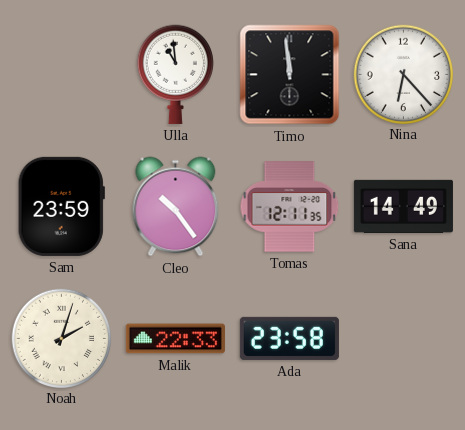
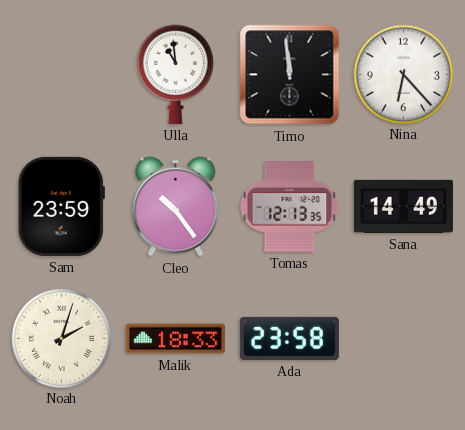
Tomas: 12:11 -> 12:13
Malik: 22:33 -> 18:33
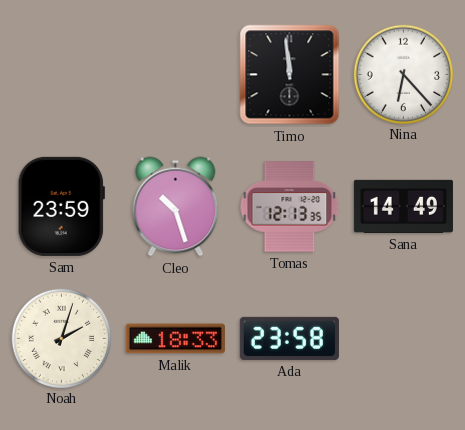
Ulla: 10:59 -> none
Cleo: 10:24 -> 10:27
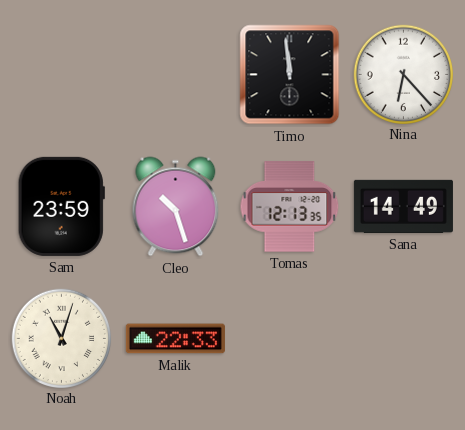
Noah: 2:03 -> 11:03
Malik: 18:33 -> 22:33
Ada: 23:58 -> none
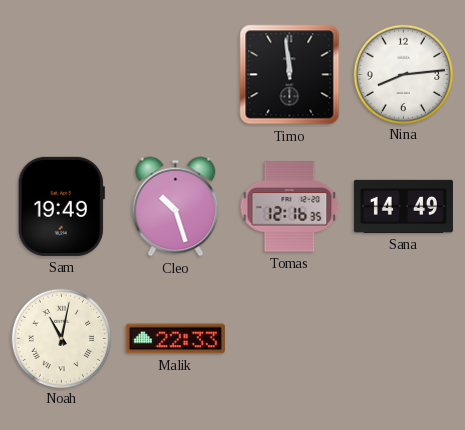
Nina: 6:23 -> 8:14
Sam: 23:59 -> 19:49
Tomas: 12:13 -> 12:16
Noah: 11:03 -> 11:02
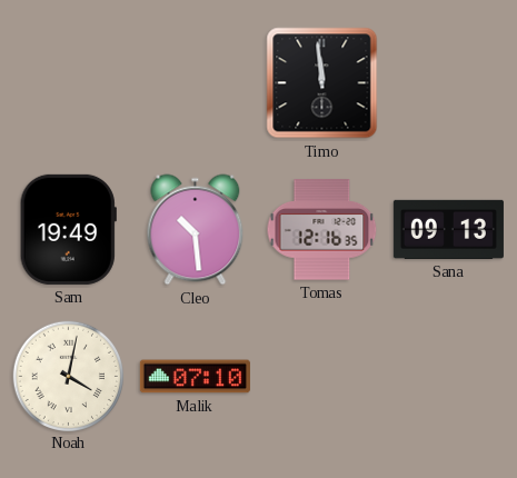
Nina: 8:14 -> none
Cleo: 10:27 -> 10:29
Sana: 14:49 -> 09:13
Noah: 11:02 -> 4:02
Malik: 22:33 -> 07:10
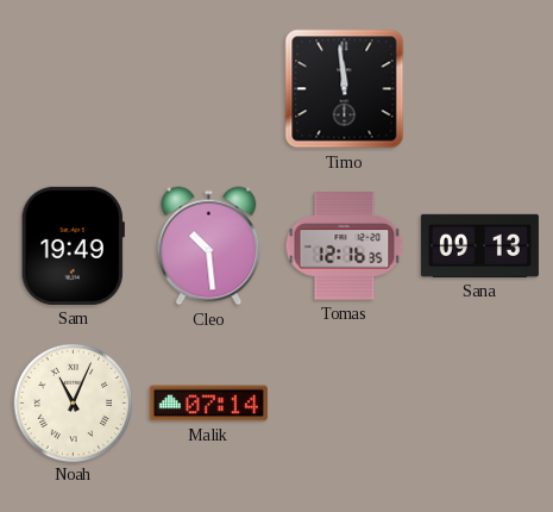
Noah: 4:02 -> 11:04
Malik: 07:10 -> 07:14
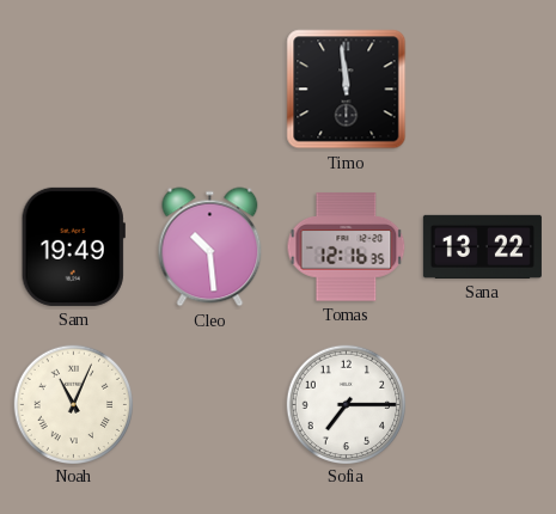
Sana: 09:13 -> 13:22
Malik: 07:14 -> none
Sofia: none -> 7:15
